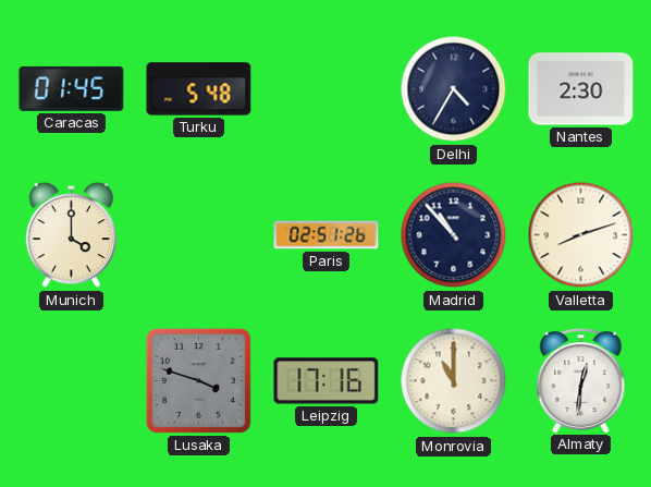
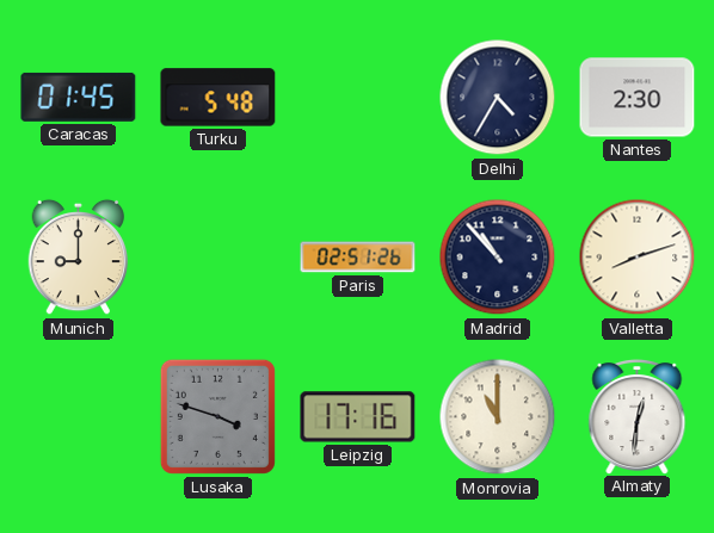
Munich: 4:00 -> 9:00
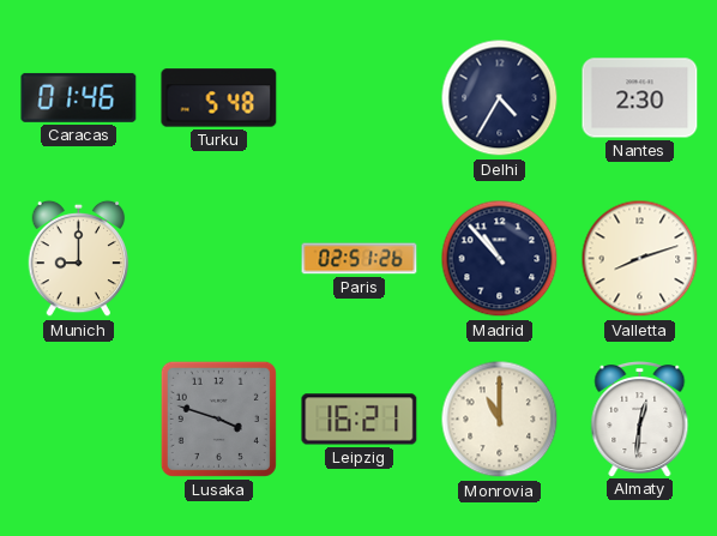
Caracas: 01:45 -> 01:46
Leipzig: 17:16 -> 16:21
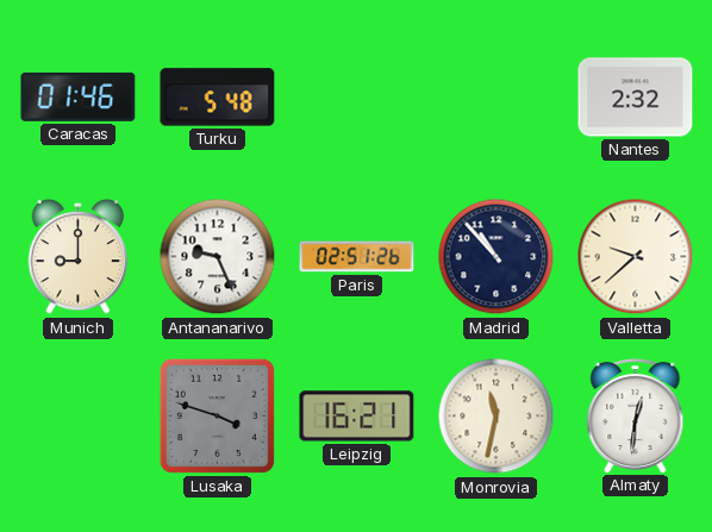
Delhi: 4:35 -> none
Nantes: 2:30 -> 2:32
Antananarivo: none -> 9:26
Valletta: 8:12 -> 9:38
Monrovia: 11:00 -> 11:32
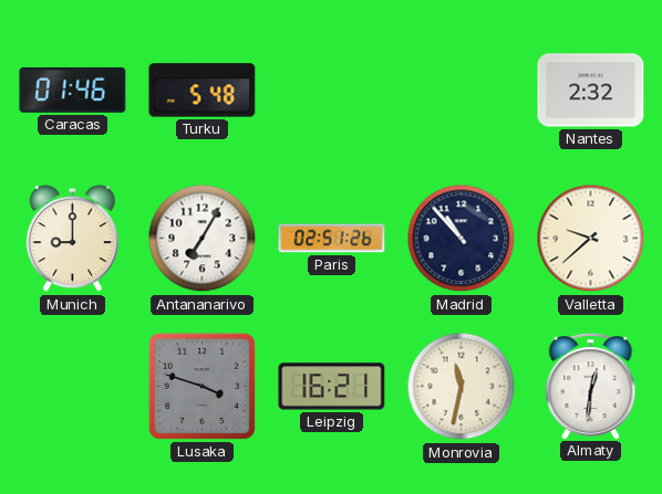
Antananarivo: 9:26 -> 7:05
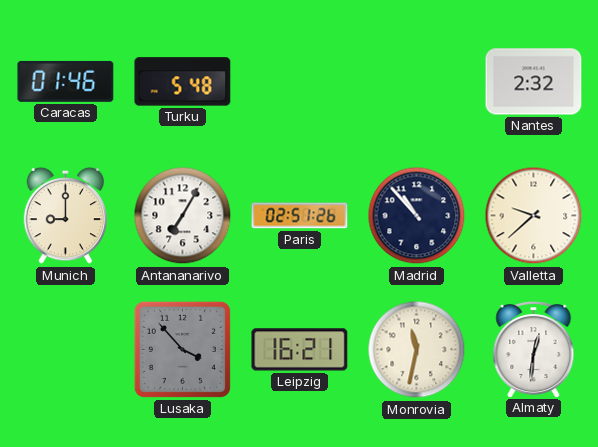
Lusaka: 3:48 -> 3:53
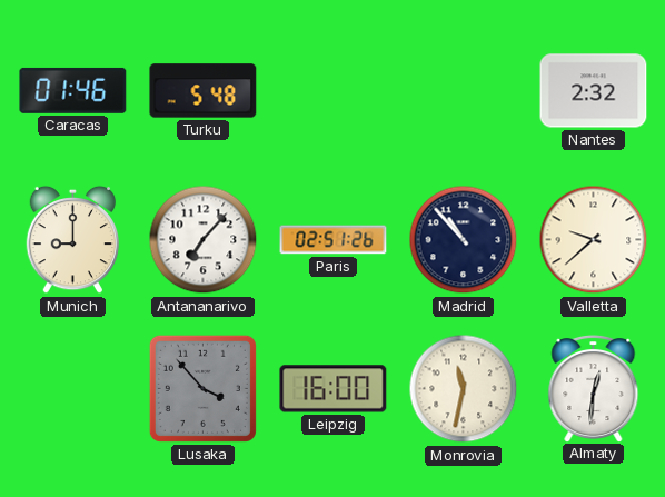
Antananarivo: 7:05 -> 7:07
Leipzig: 16:21 -> 16:00
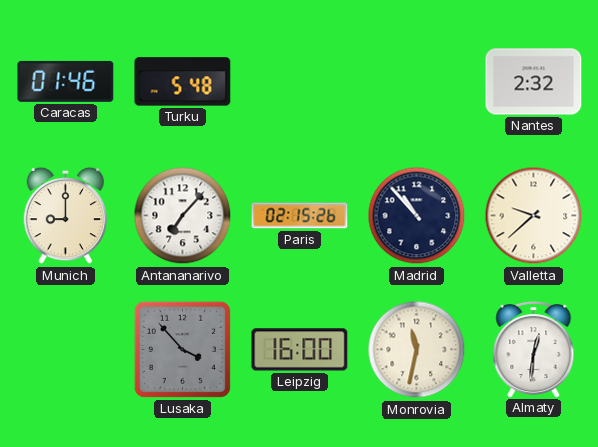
Paris: 02:51 -> 02:15
